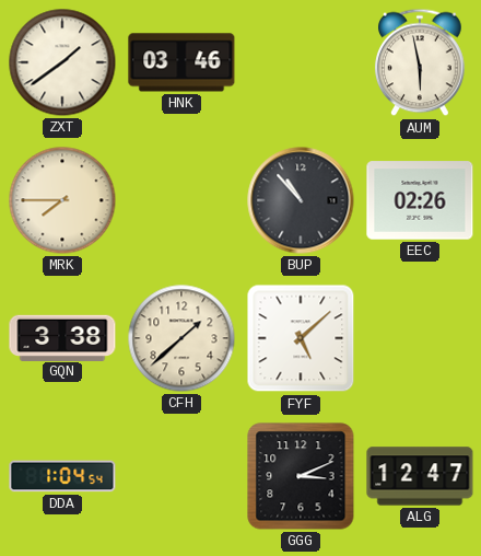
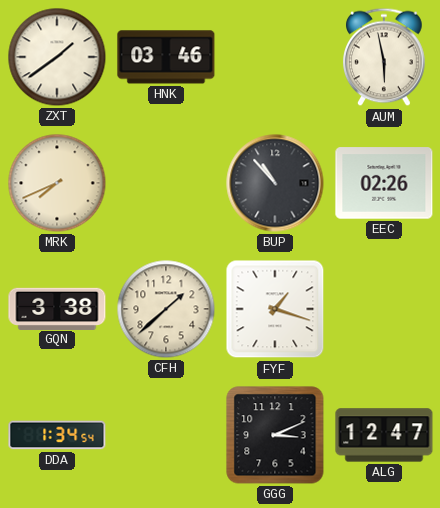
MRK: 7:45 -> 7:41
FYF: 5:08 -> 1:18
DDA: 1:04 -> 1:34
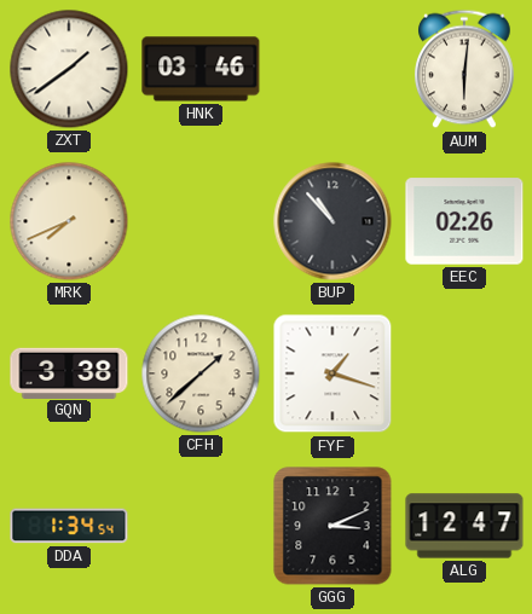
AUM: 5:58 -> 6:01
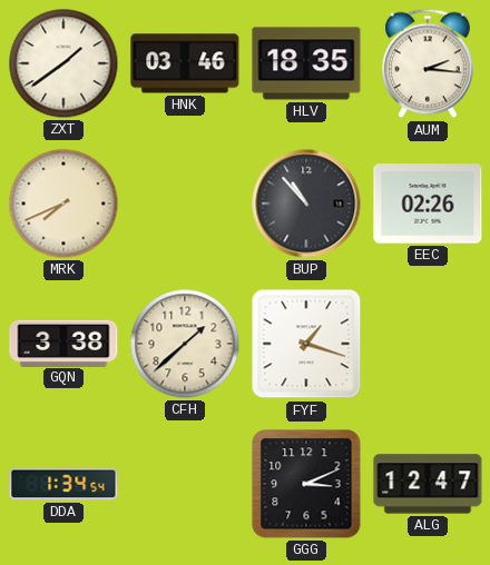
HLV: none -> 18:35
AUM: 6:01 -> 2:16
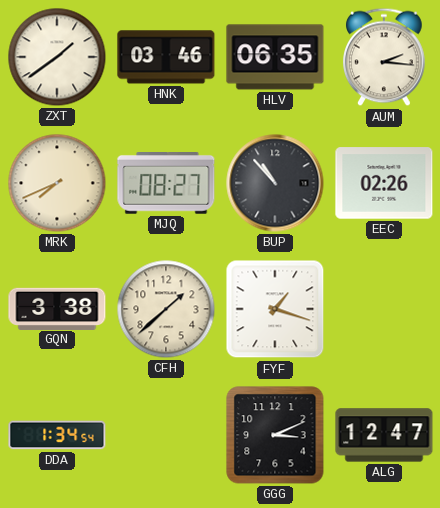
HLV: 18:35 -> 06:35
MJQ: none -> 08:27
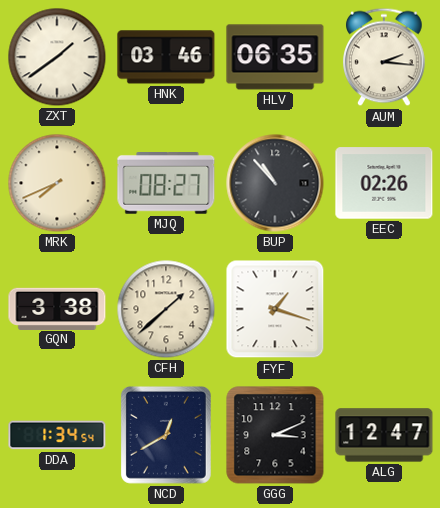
NCD: none -> 12:40
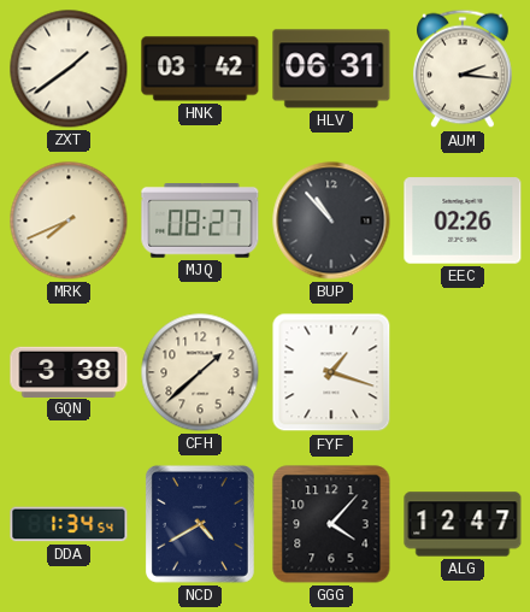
HNK: 03:46 -> 03:42
HLV: 06:35 -> 06:31
NCD: 12:40 -> 4:40
GGG: 3:11 -> 4:07
